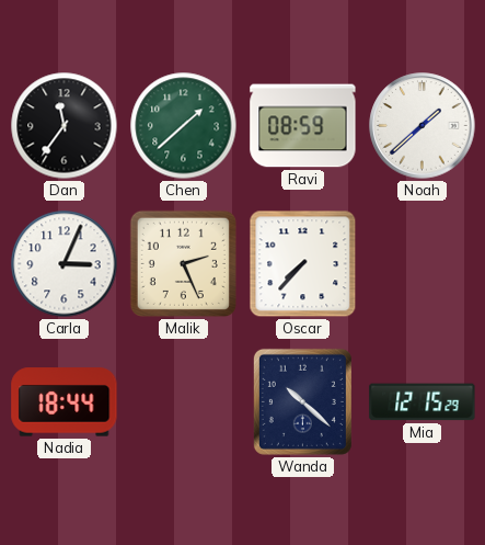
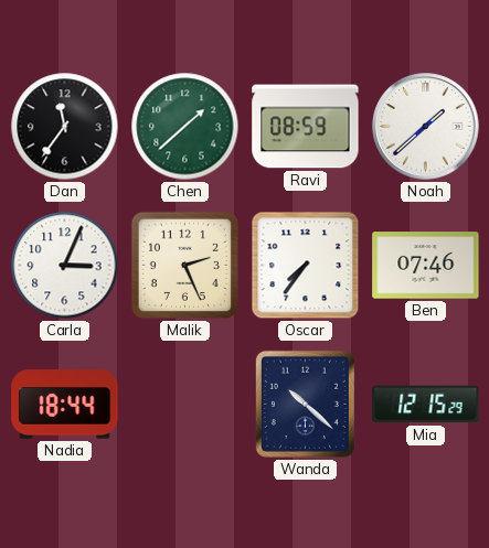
Oscar: 7:37 -> 7:36
Ben: none -> 07:46
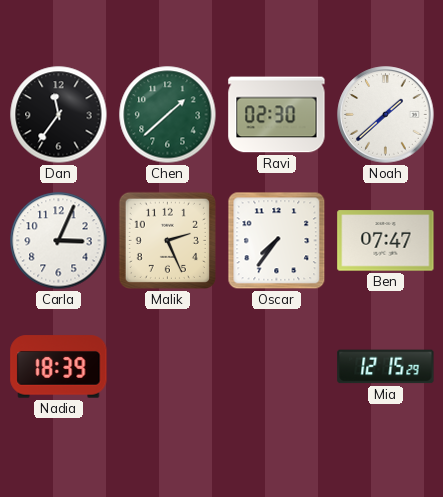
Ravi: 08:59 -> 02:30
Ben: 07:46 -> 07:47
Nadia: 18:44 -> 18:39
Wanda: 10:22 -> none
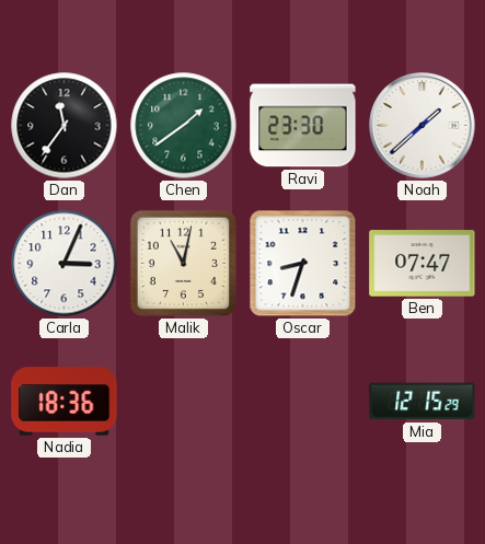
Chen: 1:38 -> 1:39
Ravi: 02:30 -> 23:30
Malik: 2:26 -> 11:02
Oscar: 7:36 -> 8:33
Nadia: 18:39 -> 18:36
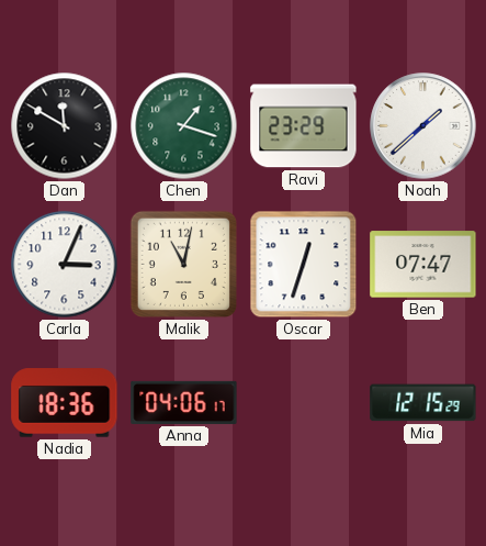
Dan: 11:36 -> 11:50
Chen: 1:39 -> 1:18
Ravi: 23:30 -> 23:29
Oscar: 8:33 -> 12:33
Anna: none -> 04:06
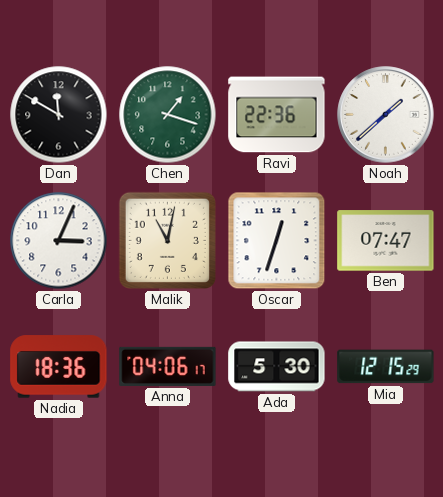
Ravi: 23:29 -> 22:36
Ada: none -> 5:30
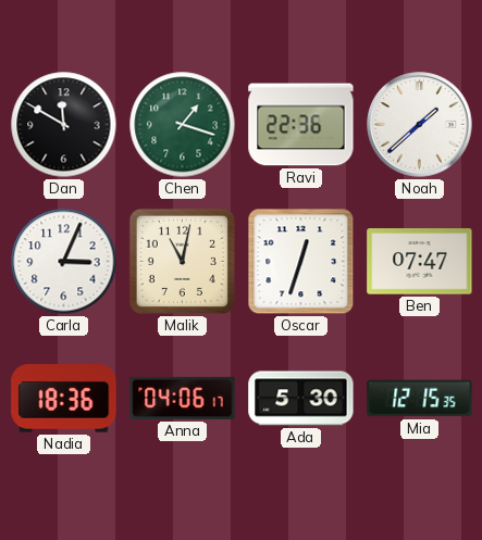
Mia: 12:15:29 -> 12:15:35
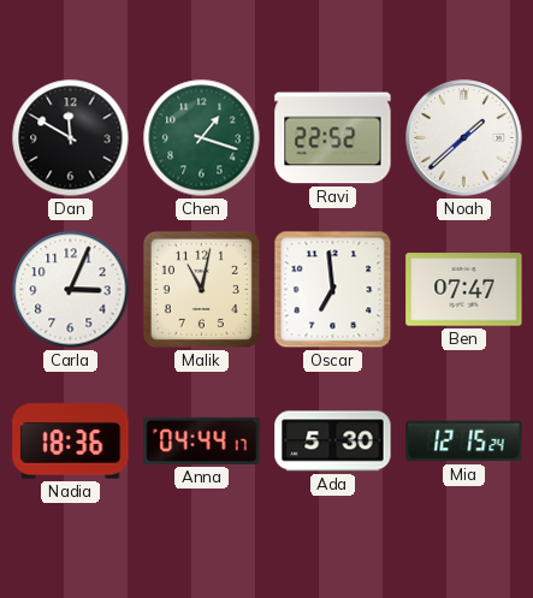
Ravi: 22:36 -> 22:52
Oscar: 12:33 -> 6:59
Anna: 04:06 -> 04:44
Mia: 12:15:35 -> 12:15:24
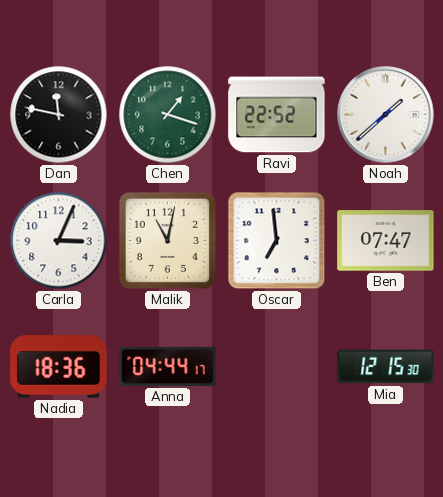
Dan: 11:50 -> 11:47
Ada: 5:30 -> none
Mia: 12:15:24 -> 12:15:30
